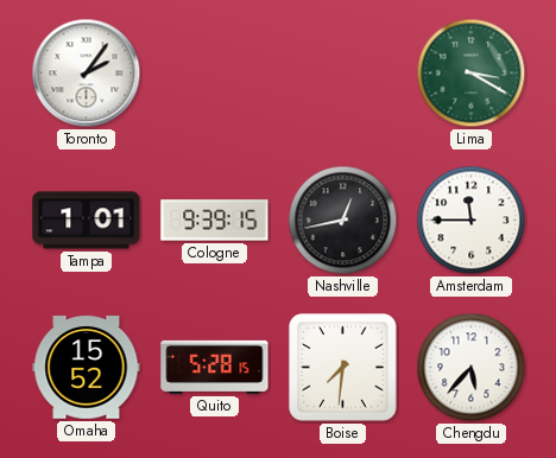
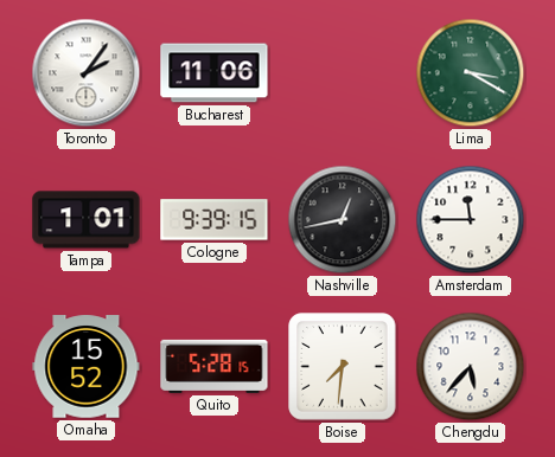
Bucharest: none -> 11:06
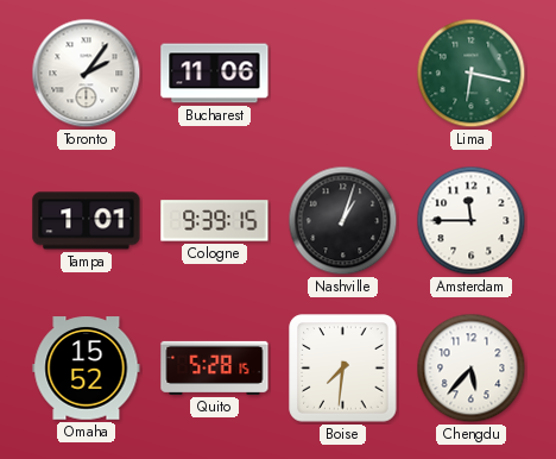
Lima: 3:20 -> 6:17
Nashville: 12:43 -> 1:03
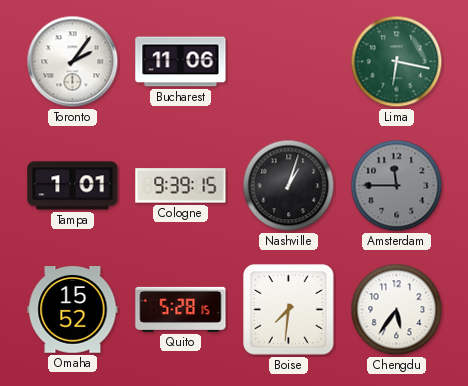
Amsterdam dial: white -> grey
Chengdu: 5:37 -> 5:36
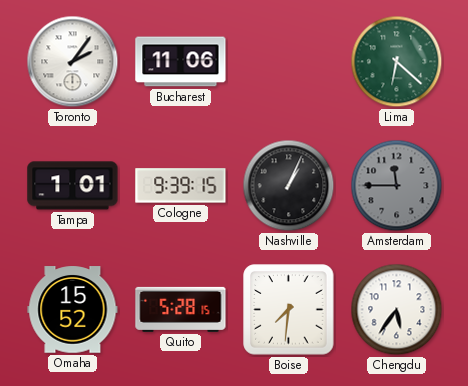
Lima: 6:17 -> 6:22
Nashville: 1:03 -> 1:04
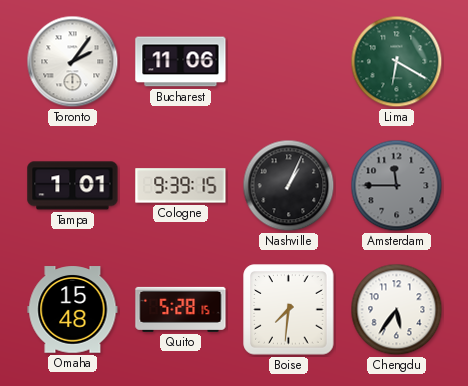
Lima: 6:22 -> 6:20
Omaha: 15:52 -> 15:48
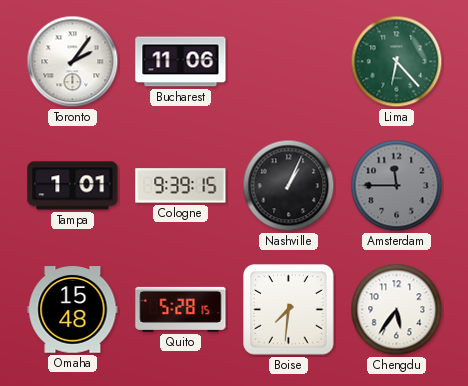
Lima: 6:20 -> 6:23
